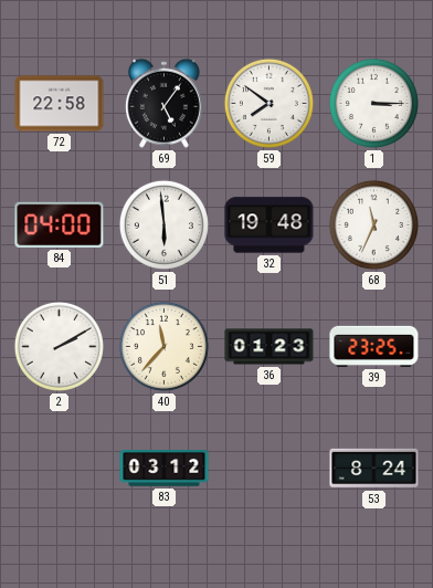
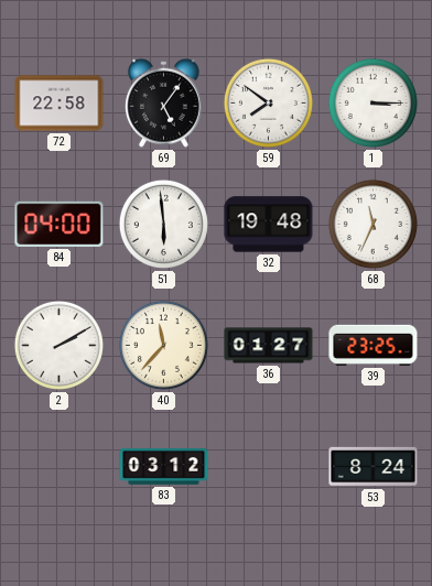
36: 01:23 -> 01:27
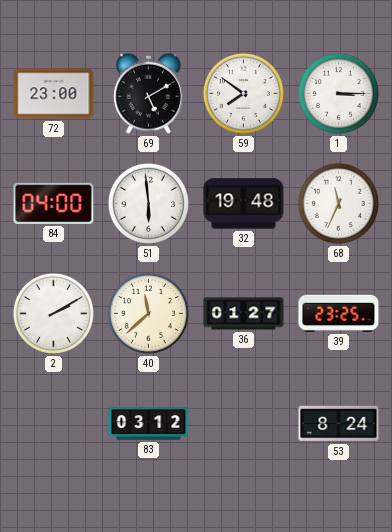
72: 22:58 -> 23:00
69: 5:06 -> 5:10
40: 11:37 -> 11:38
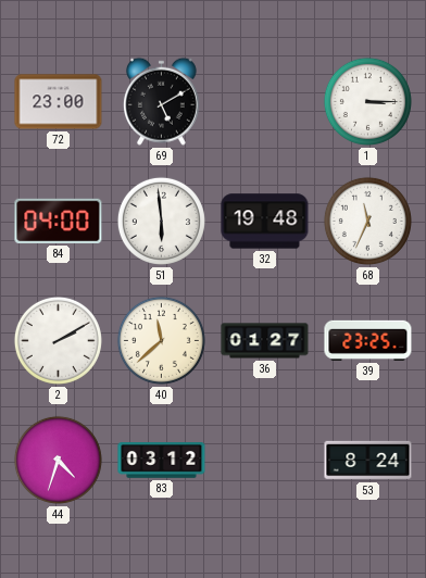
59: 7:51 -> none
44: none -> 4:33
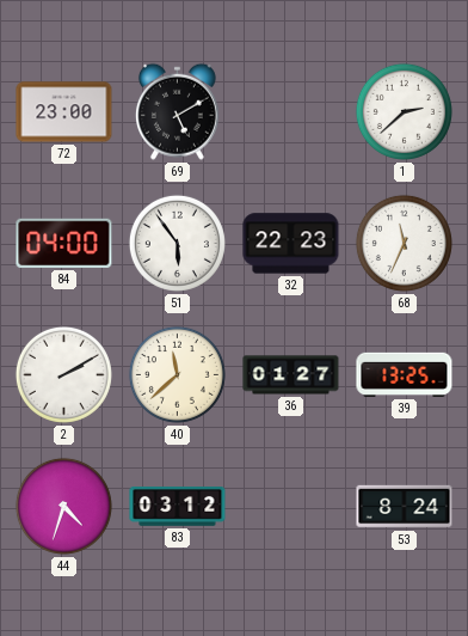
1: 3:15 -> 2:38
51: 5:59 -> 5:54
32: 19:48 -> 22:23
39: 23:25 -> 13:25
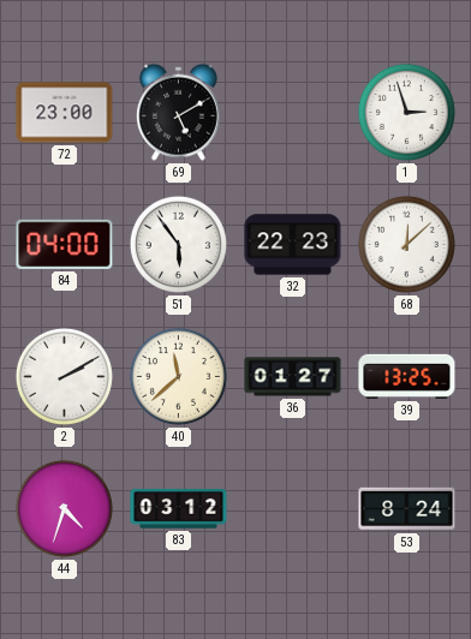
1: 2:38 -> 2:57
68: 11:34 -> 12:08
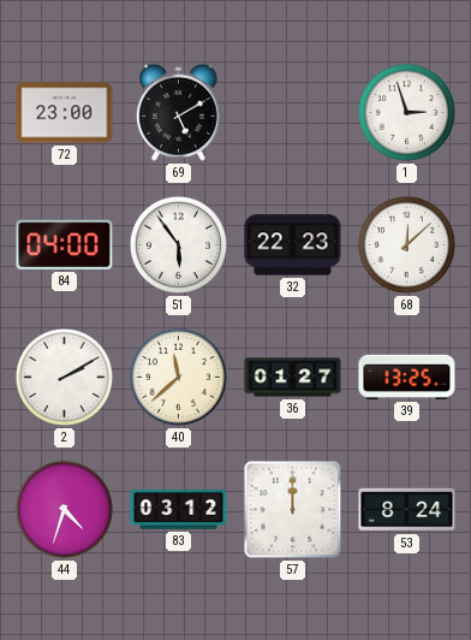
57: none -> 12:00
